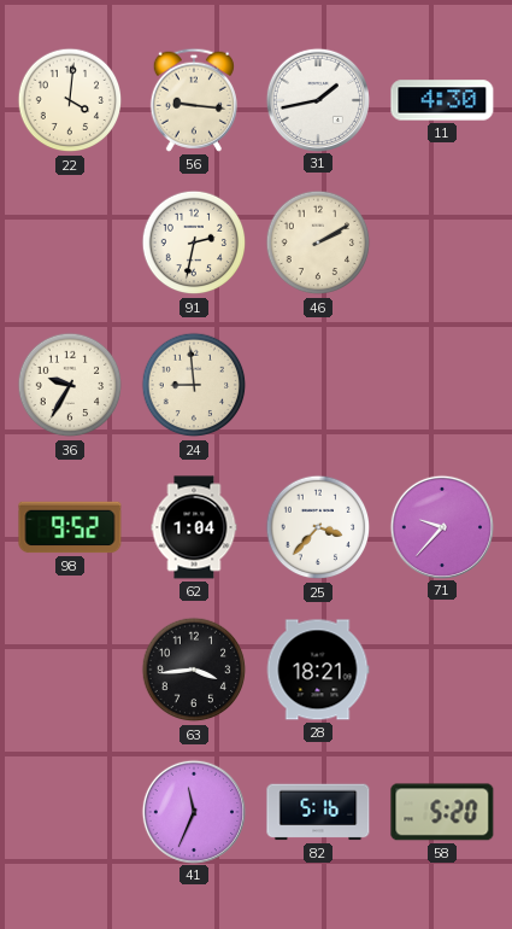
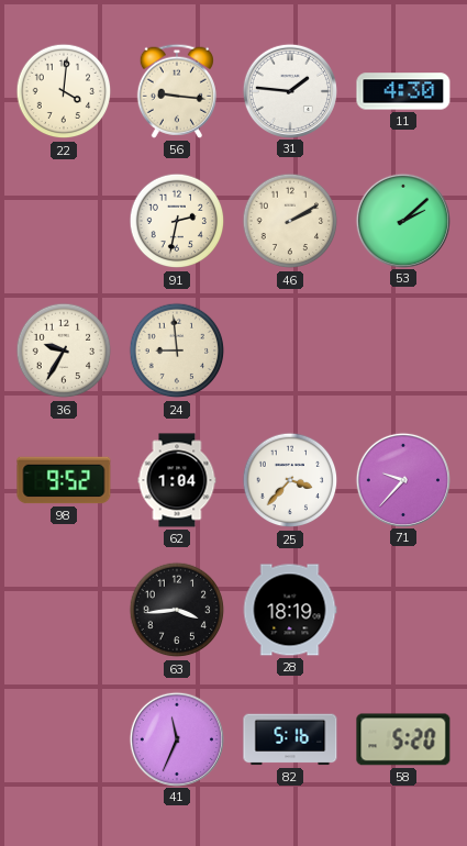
31: 1:43 -> 1:46
53: none -> 2:08
28: 18:21 -> 18:19
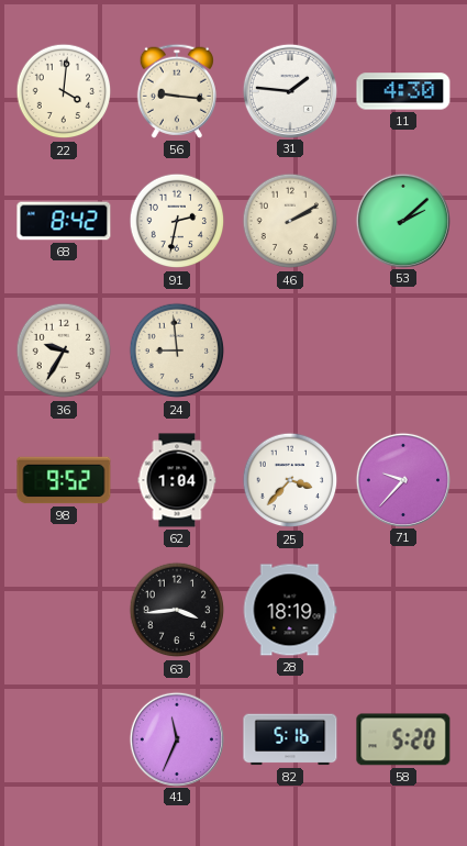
68: none -> 8:42
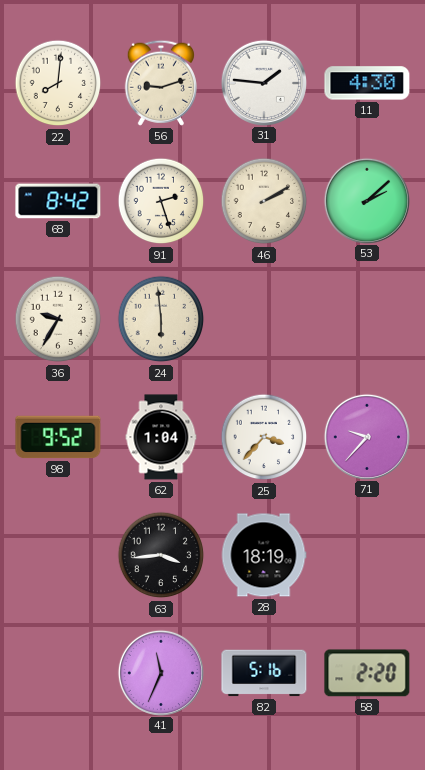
22: 4:01 -> 8:01
56: 9:16 -> 9:12
91: 2:32 -> 2:27
24: 8:59 -> 5:59
58: 5:20 -> 2:20
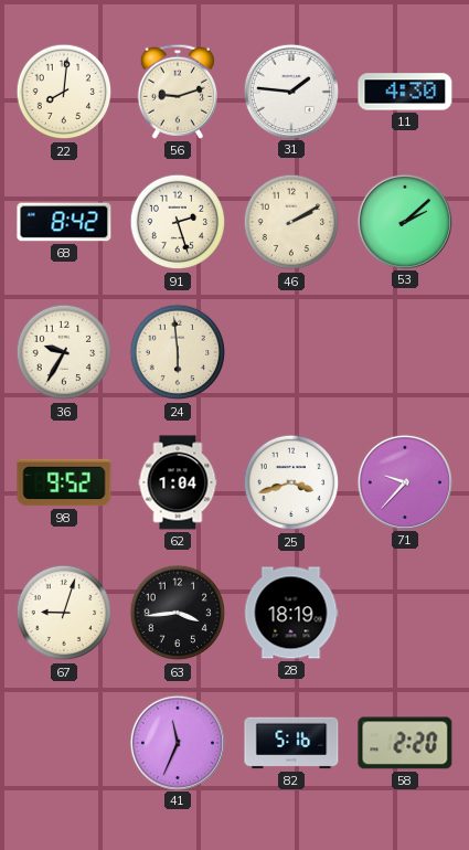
25: 3:37 -> 3:42
67: none -> 9:03
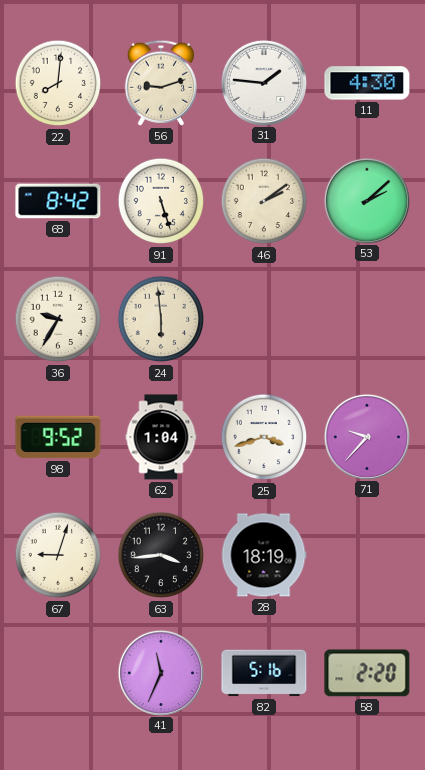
91: 2:27 -> 5:27
46: 2:10 -> 2:09
